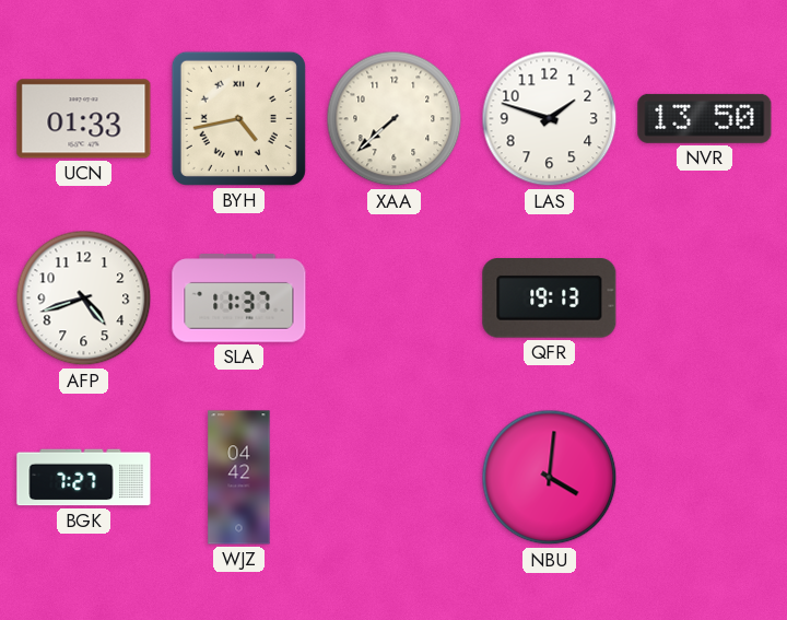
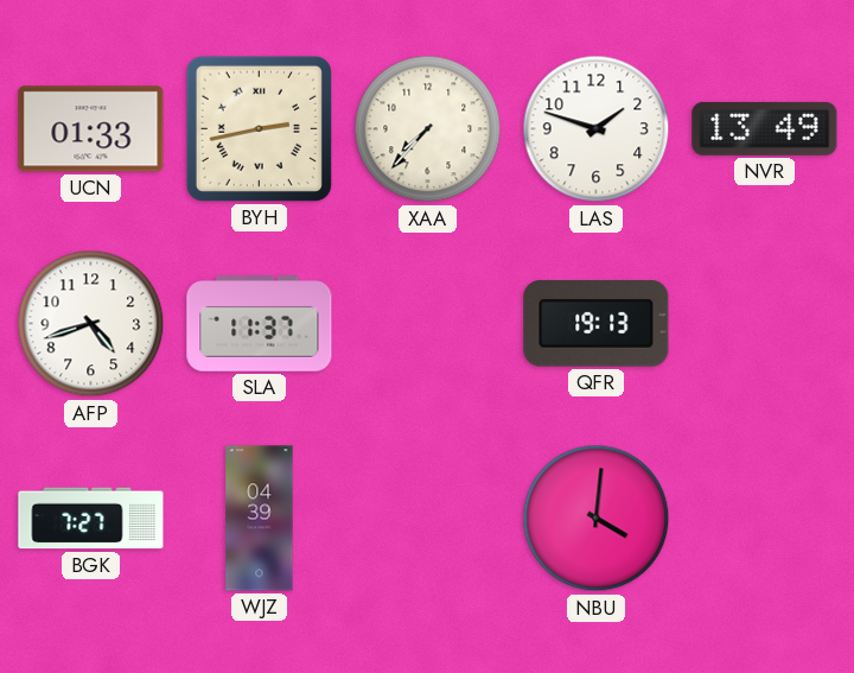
BYH: 4:43 -> 2:43
XAA: 7:38 -> 7:37
NVR: 13:50 -> 13:49
WJZ: 04:42 -> 04:39
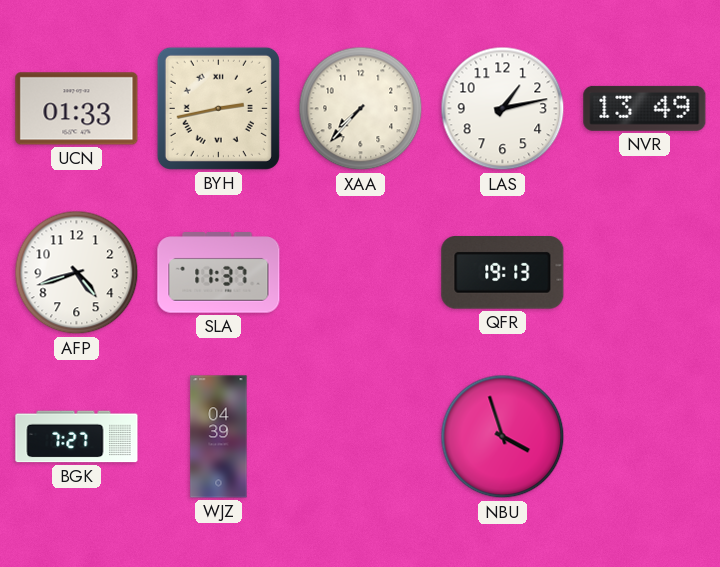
LAS: 1:48 -> 1:13
NBU: 4:01 -> 3:57
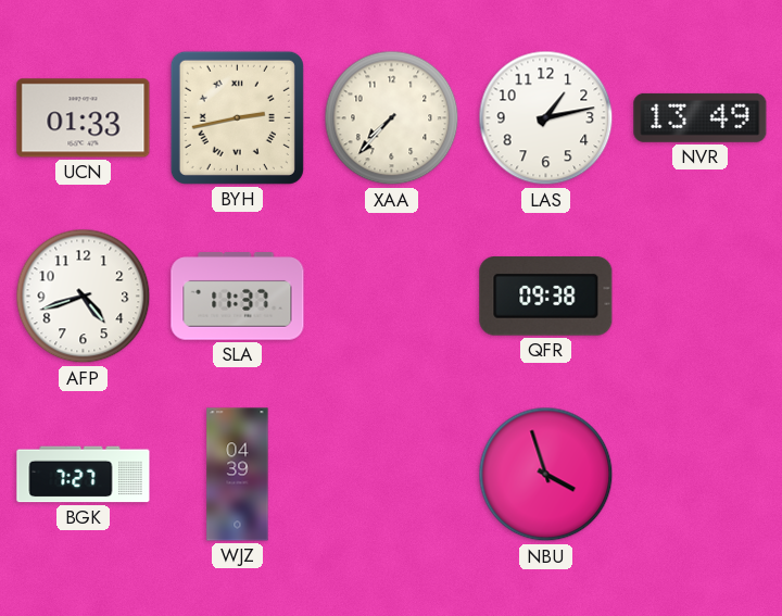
QFR: 19:13 -> 09:38
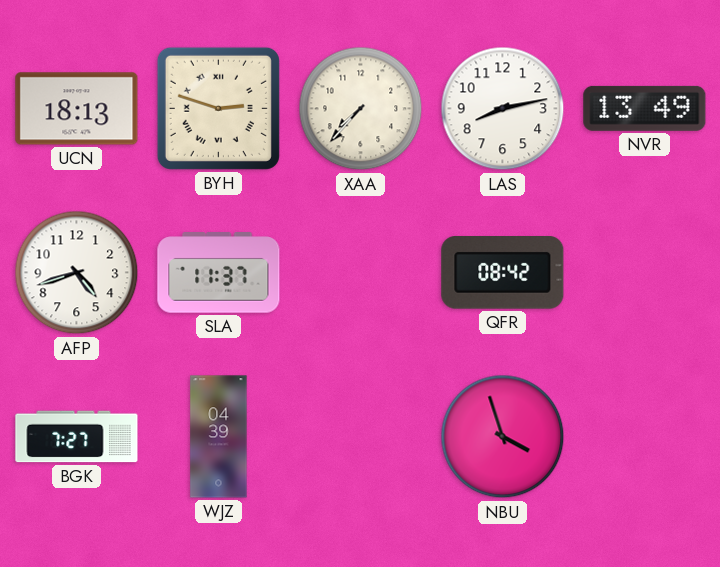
UCN: 01:33 -> 18:13
BYH: 2:43 -> 2:48
LAS: 1:13 -> 8:13
QFR: 09:38 -> 08:42
